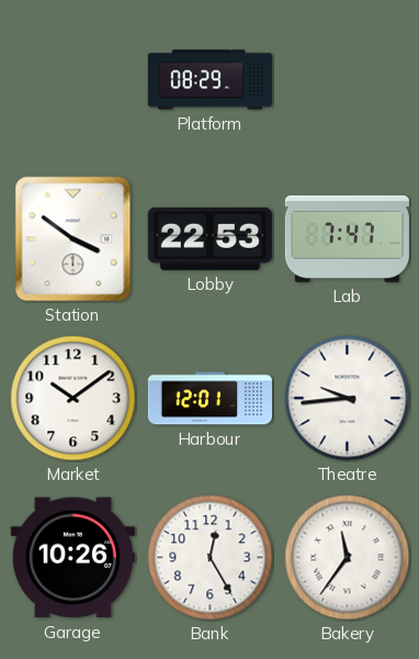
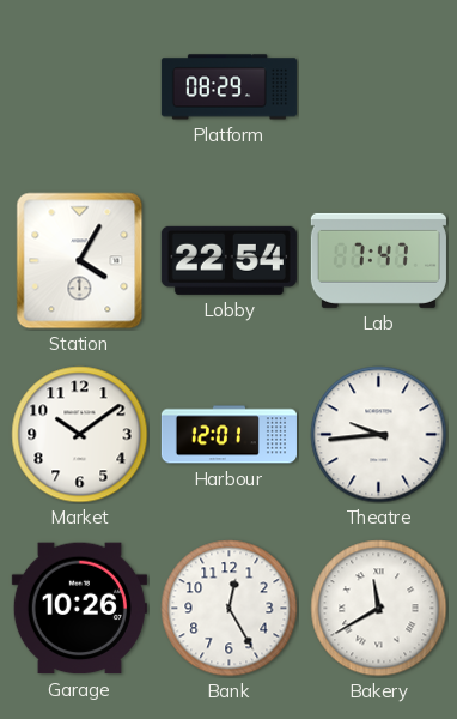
Station: 3:51 -> 4:05
Lobby: 22:53 -> 22:54
Bakery: 11:36 -> 11:40
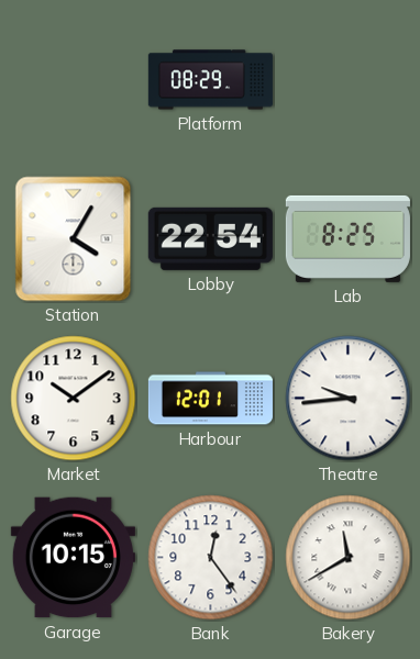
Lab: 7:47 -> 8:25
Garage: 10:26 -> 10:15
Bank: 12:25 -> 12:24
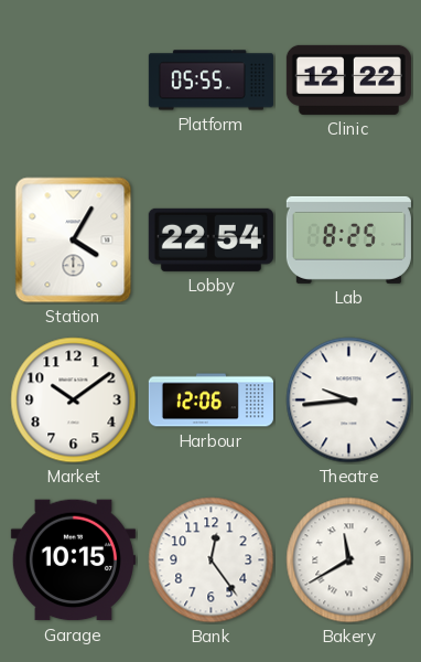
Platform: 08:29 -> 05:55
Clinic: none -> 12:22
Harbour: 12:01 -> 12:06
